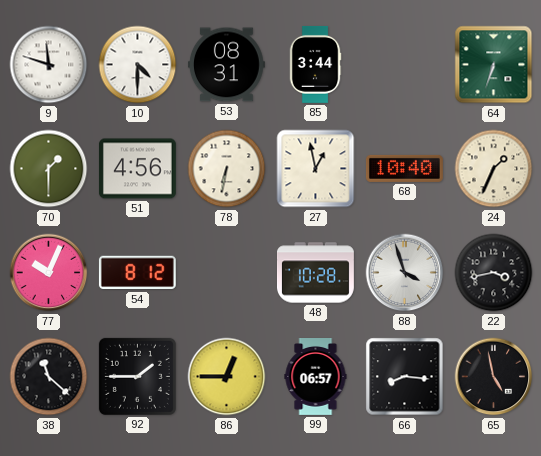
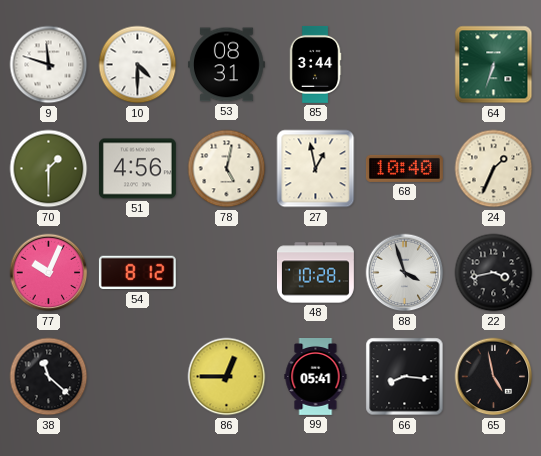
78: 6:32 -> 5:02
92: 1:45 -> none
99: 06:57 -> 05:41
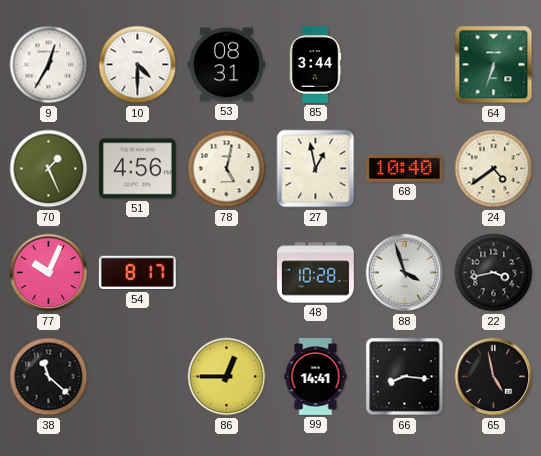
9: 11:48 -> 12:35
70: 1:30 -> 1:26
24: 1:34 -> 4:39
54: 8:12 -> 8:17
99: 05:41 -> 14:41
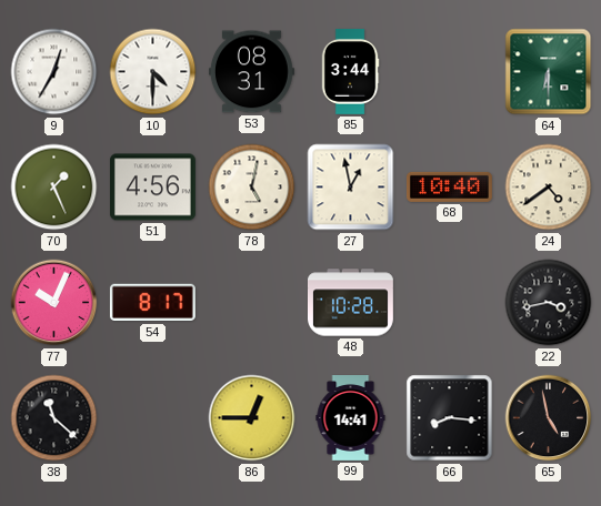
64: 6:33 -> 6:30
88: 3:57 -> none
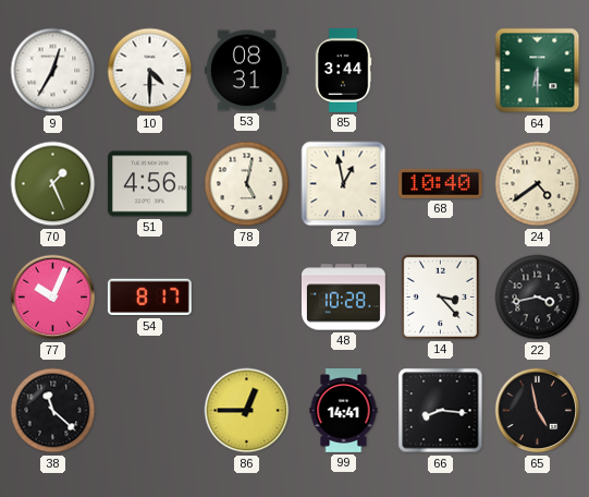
14: none -> 3:23
